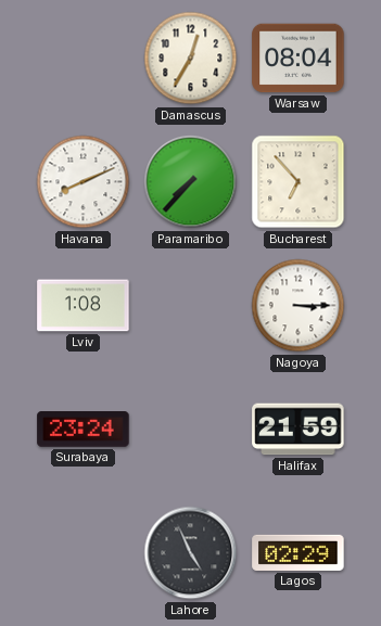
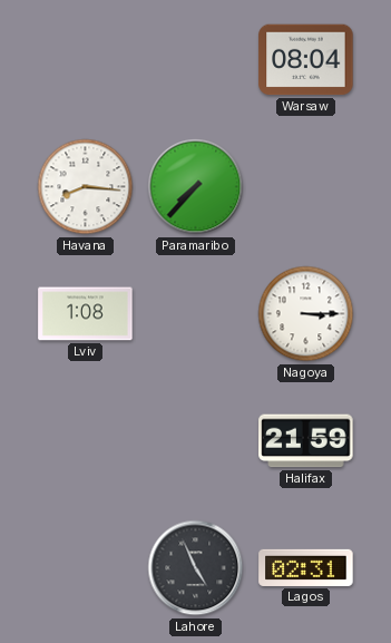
Damascus: 12:35 -> none
Havana: 8:11 -> 8:16
Bucharest: 6:53 -> none
Surabaya: 23:24 -> none
Lagos: 02:29 -> 02:31
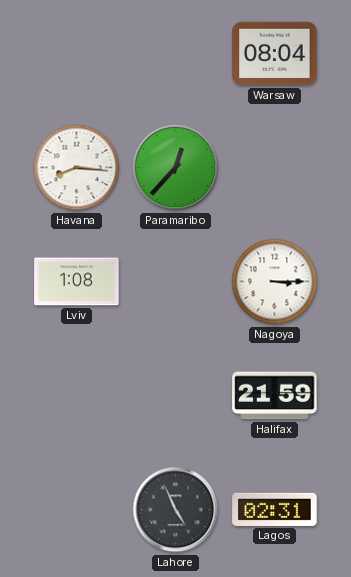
Paramaribo: 7:37 -> 12:37
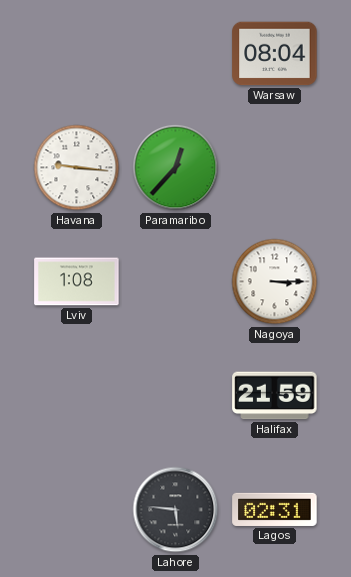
Havana: 8:16 -> 9:16
Lahore: 4:56 -> 5:46
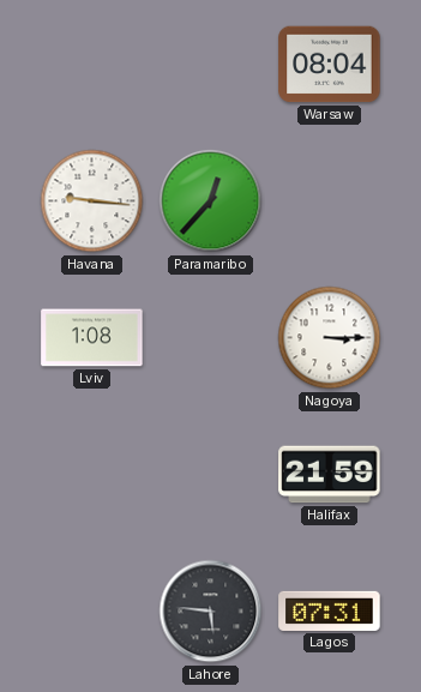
Lagos: 02:31 -> 07:31
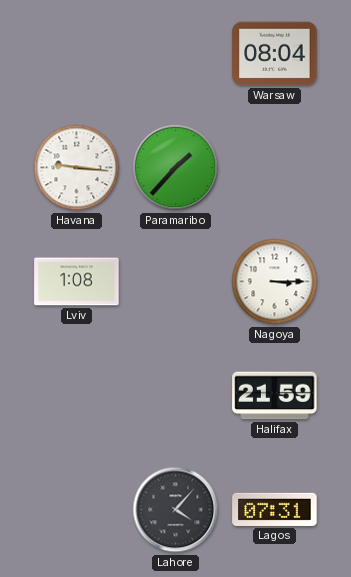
Paramaribo: 12:37 -> 1:37
Lahore: 5:46 -> 4:07
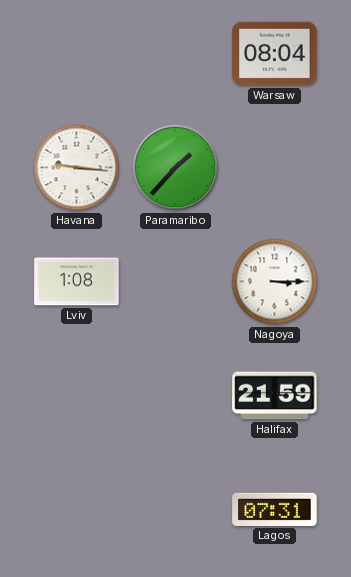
Lahore: 4:07 -> none
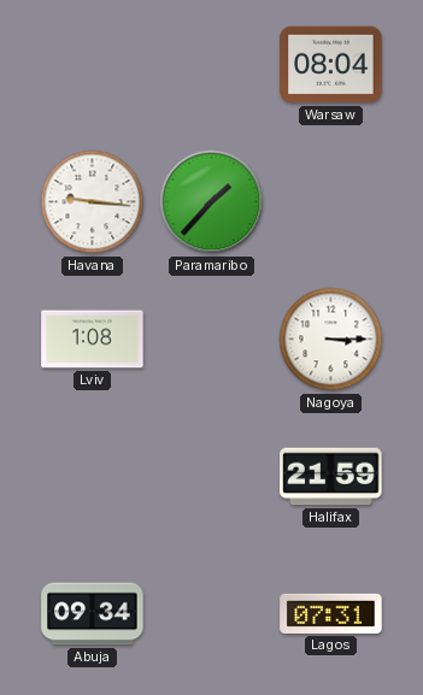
Abuja: none -> 09:34
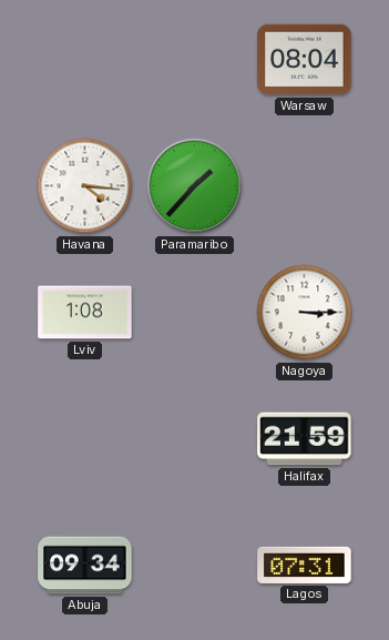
Havana: 9:16 -> 4:16
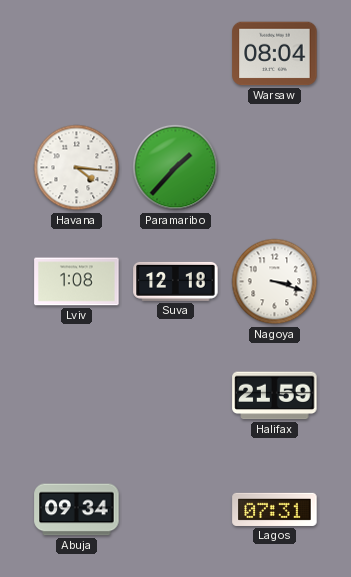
Suva: none -> 12:18
Nagoya: 3:15 -> 3:18
